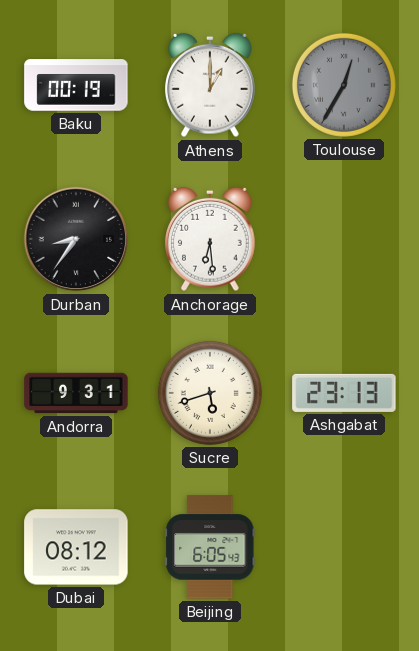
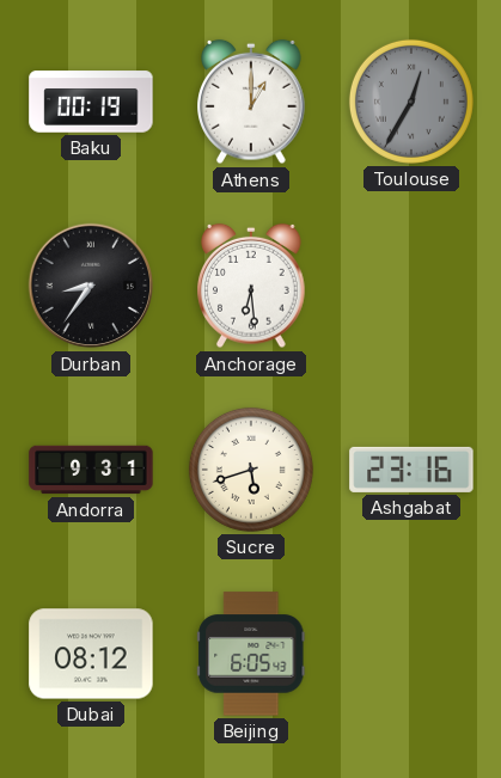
Ashgabat: 23:13 -> 23:16
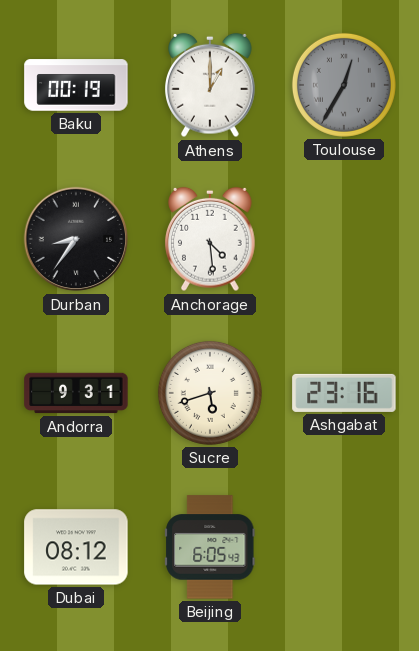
Anchorage: 6:29 -> 4:29
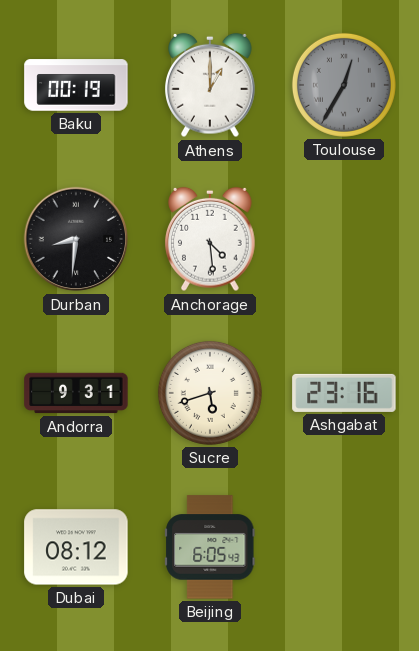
Durban: 8:36 -> 8:31
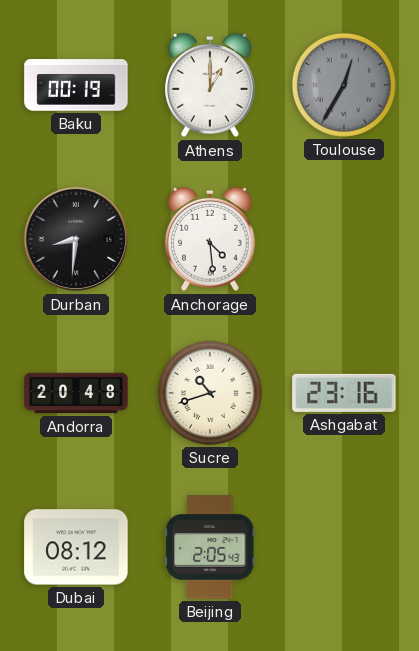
Andorra: 9:31 -> 20:48
Sucre: 5:42 -> 10:42
Beijing: 6:05 -> 2:05
